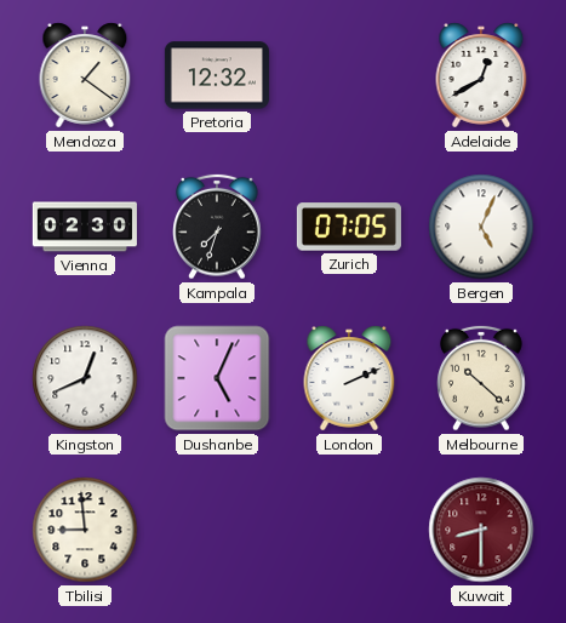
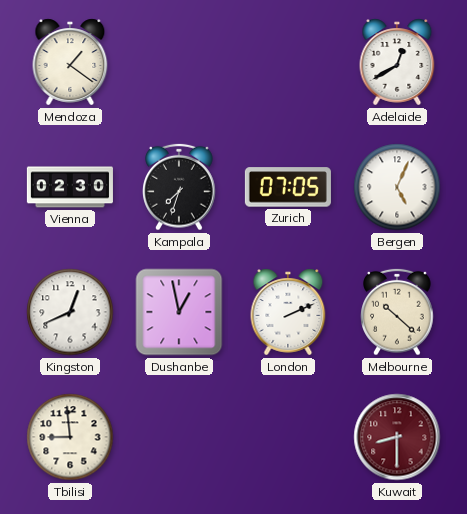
Pretoria: 12:32 -> none
Dushanbe: 5:04 -> 12:58
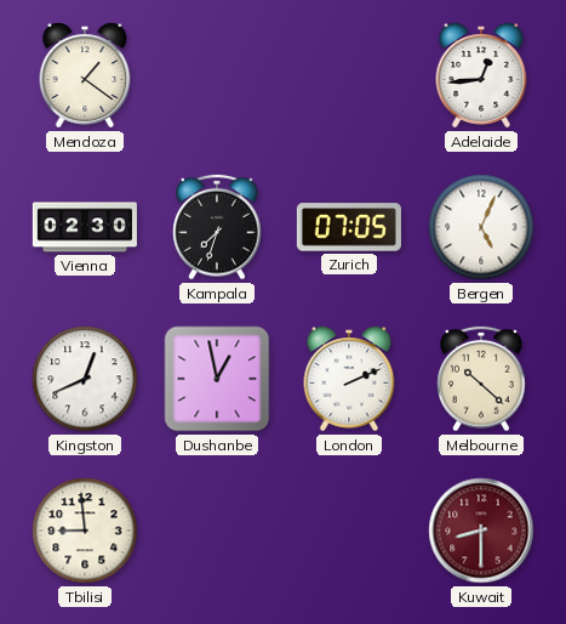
Adelaide: 12:40 -> 12:44
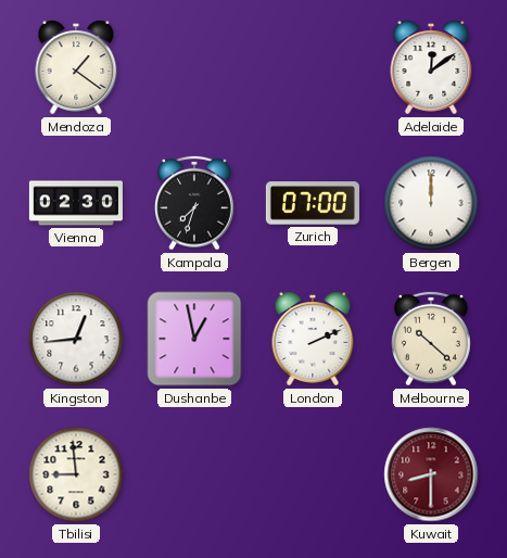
Adelaide: 12:44 -> 12:09
Zurich: 07:05 -> 07:00
Bergen: 5:04 -> 12:00
Kingston: 12:41 -> 12:44
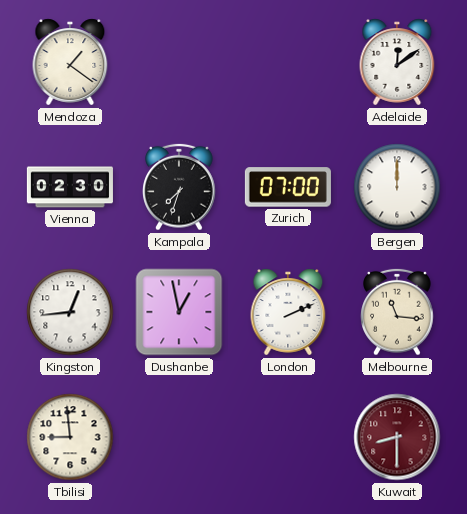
Melbourne: 10:22 -> 11:16
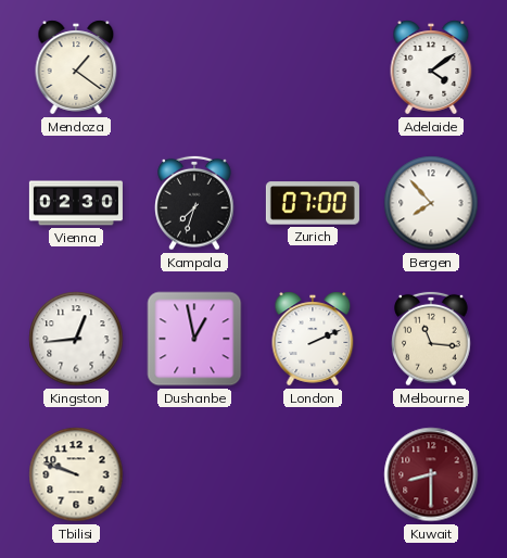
Adelaide: 12:09 -> 4:09
Bergen: 12:00 -> 7:53
Tbilisi: 8:59 -> 9:48
